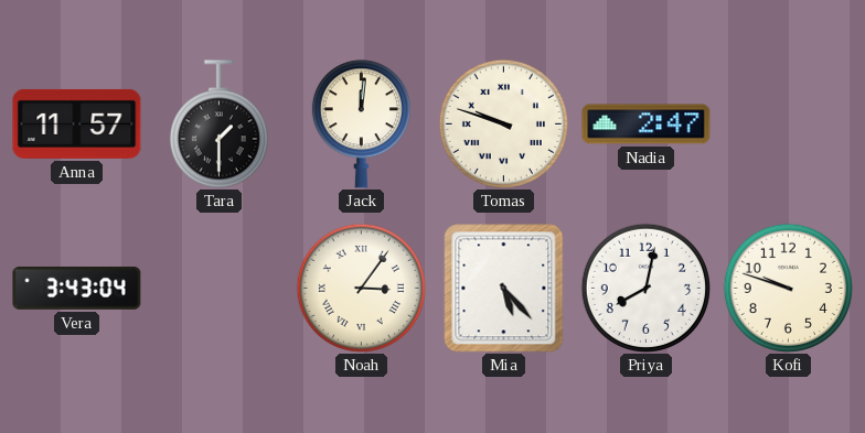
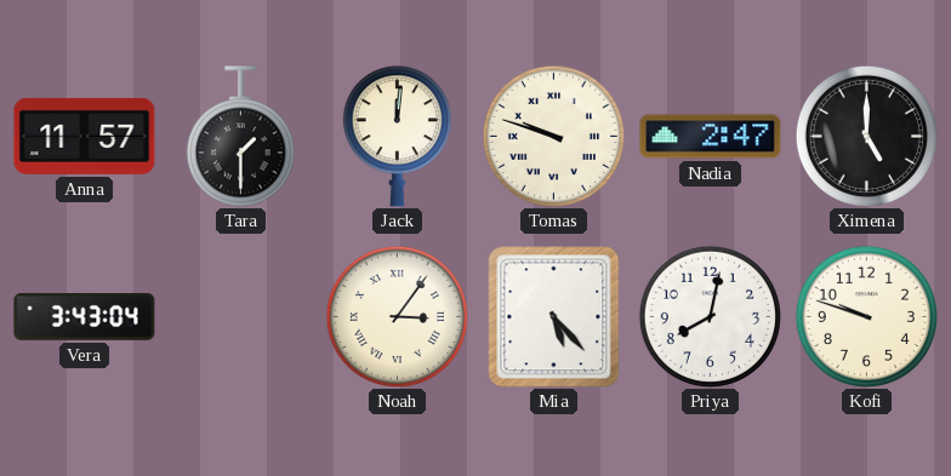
Ximena: none -> 5:00
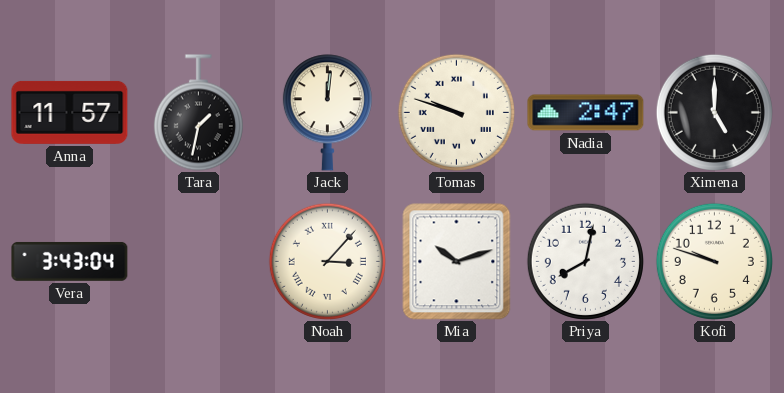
Tara: 1:30 -> 1:32
Noah: 3:06 -> 3:07
Mia: 5:23 -> 10:12
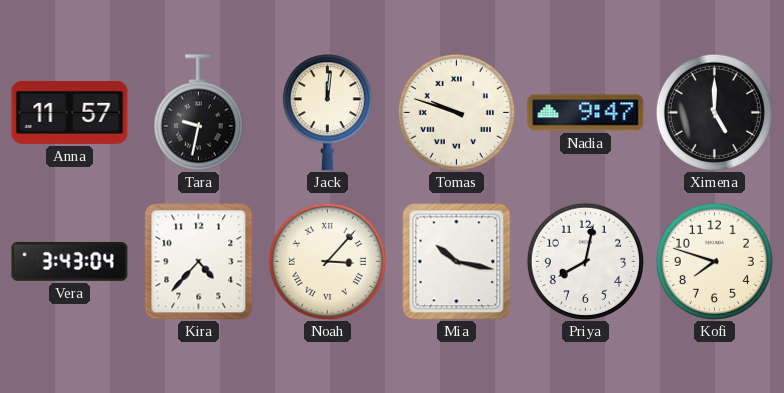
Tara: 1:32 -> 9:32
Nadia: 2:47 -> 9:47
Kira: none -> 4:37
Mia: 10:12 -> 10:17
Kofi: 9:48 -> 7:48
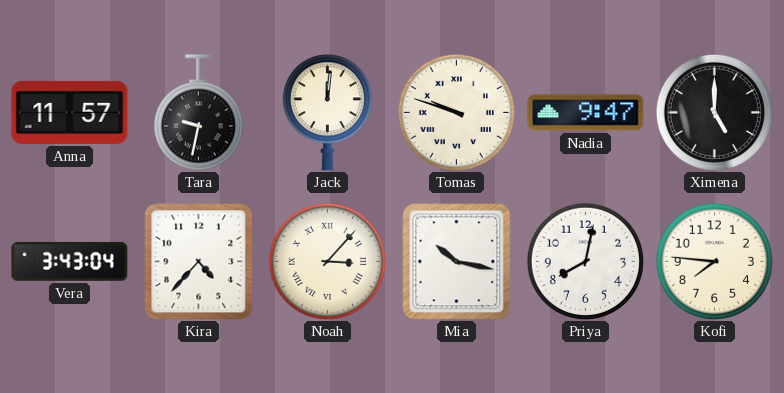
Kofi: 7:48 -> 7:46
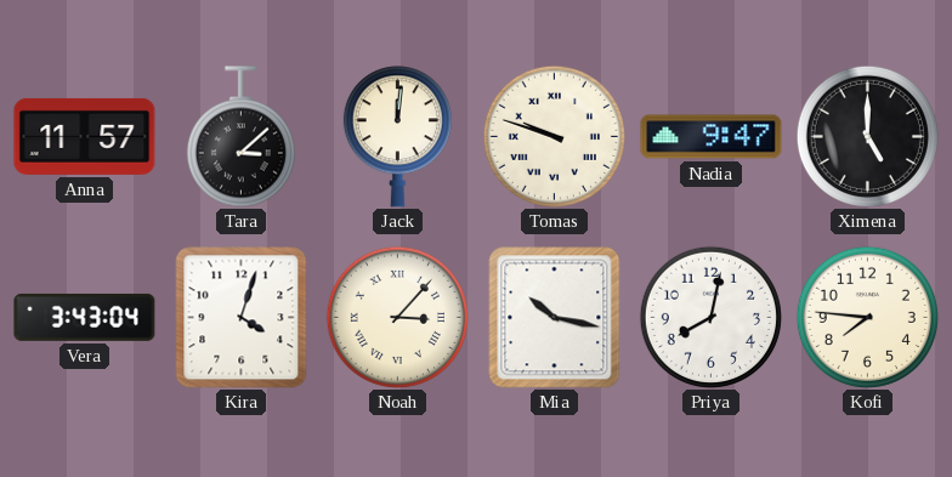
Tara: 9:32 -> 3:08
Kira: 4:37 -> 4:03
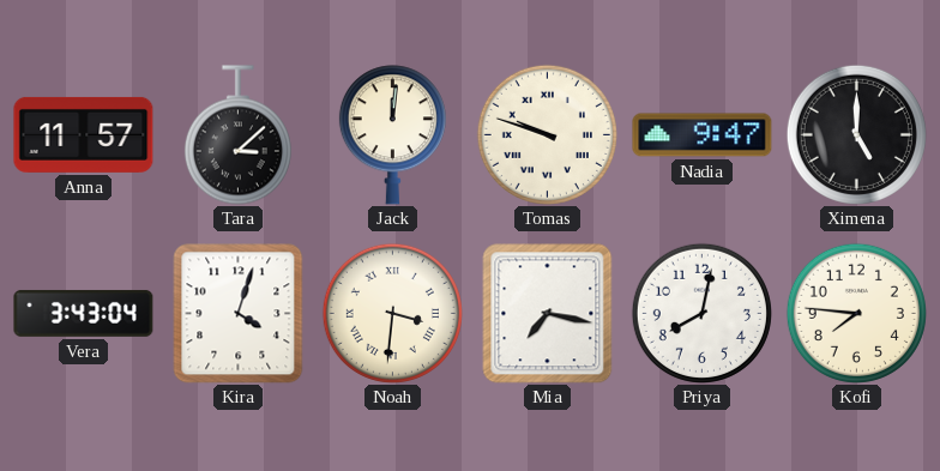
Noah: 3:07 -> 3:31
Mia: 10:17 -> 7:17
